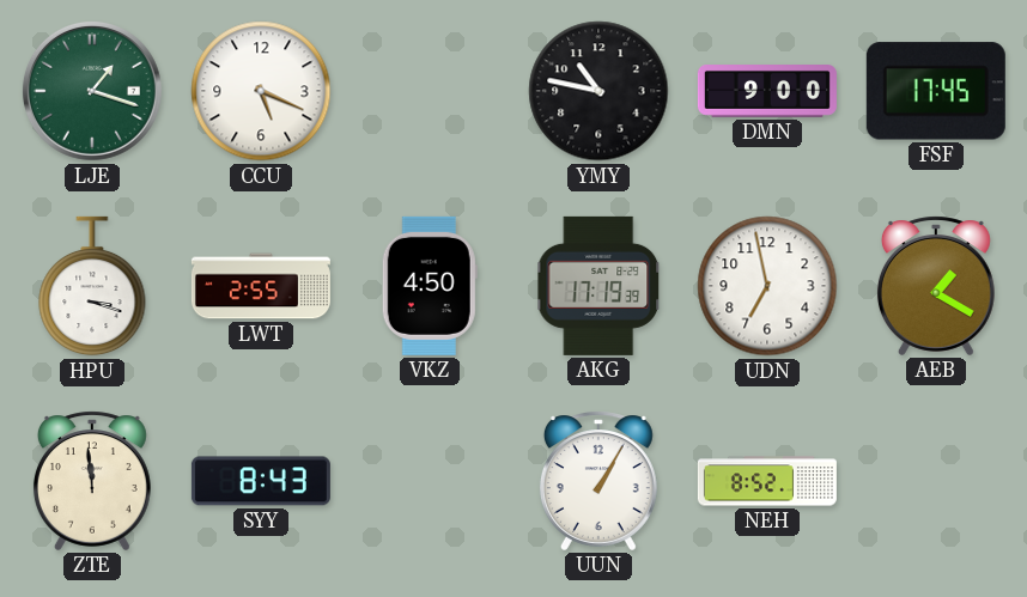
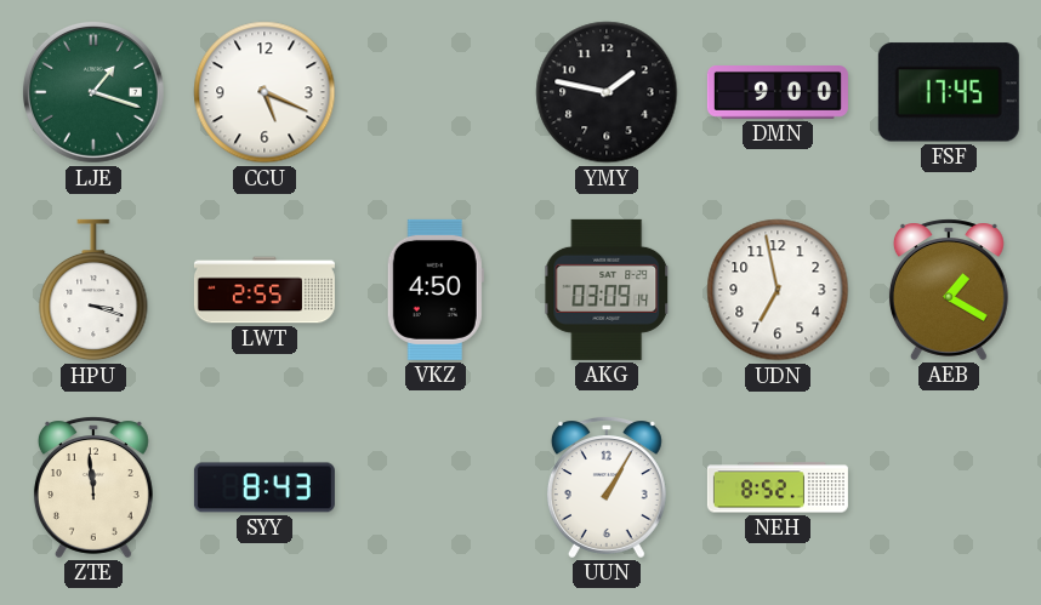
YMY: 10:47 -> 1:47
AKG: 17:19 -> 03:09
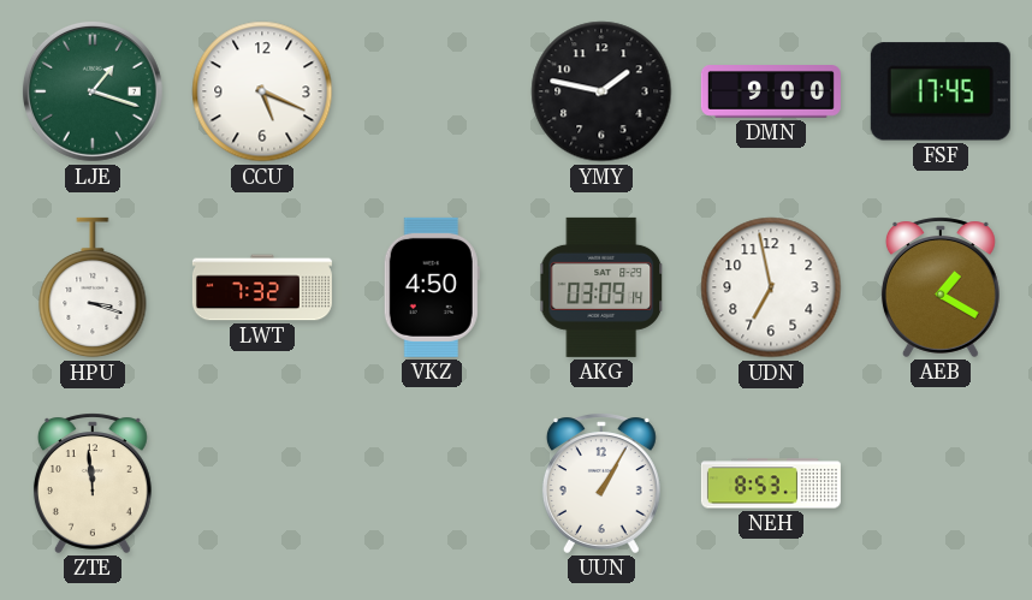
LWT: 2:55 -> 7:32
SYY: 8:43 -> none
NEH: 8:52 -> 8:53
